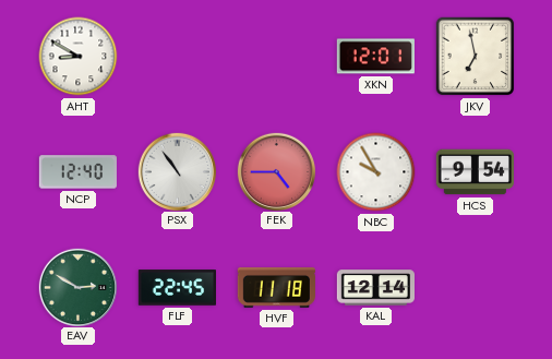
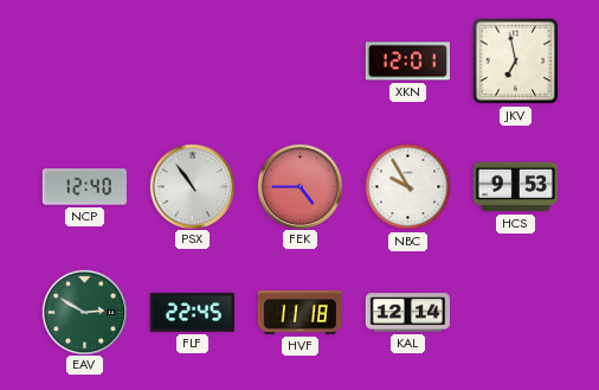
AHT: 8:50 -> none
HCS: 9:54 -> 9:53
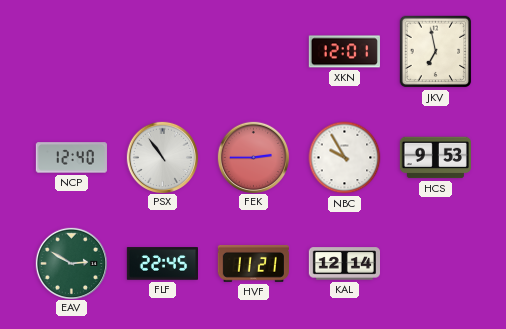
FEK: 4:45 -> 2:45
HVF: 11:18 -> 11:21
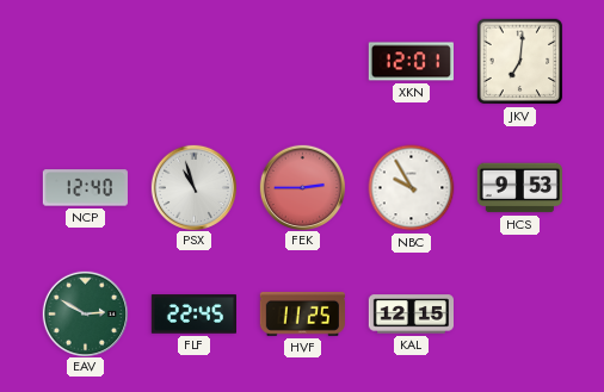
JKV: 6:58 -> 7:01
PSX: 10:54 -> 10:57
HVF: 11:21 -> 11:25
KAL: 12:14 -> 12:15
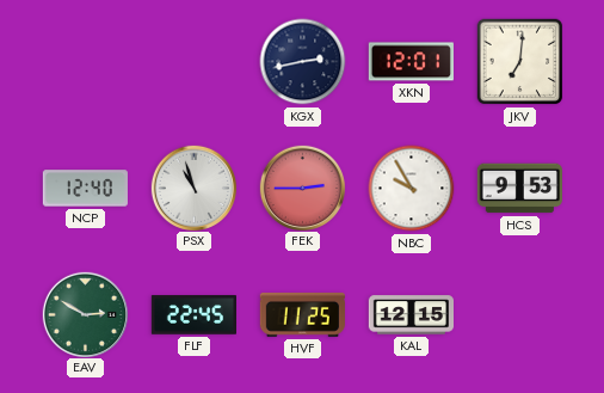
KGX: none -> 2:43
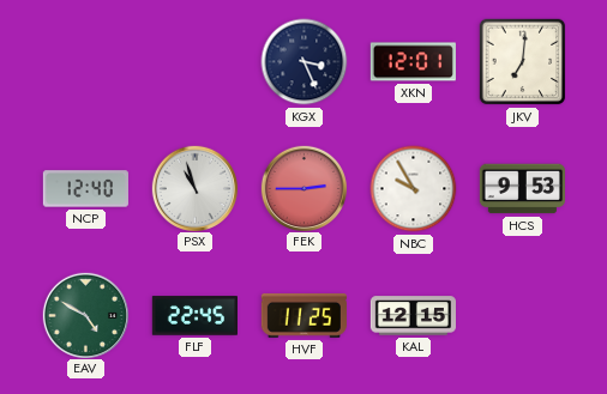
KGX: 2:43 -> 3:26
EAV: 2:50 -> 4:50
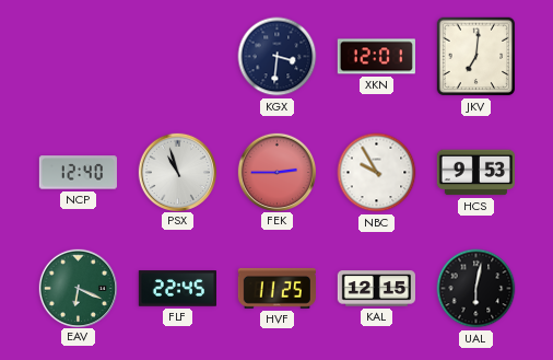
KGX: 3:26 -> 3:31
EAV: 4:50 -> 6:19
UAL: none -> 6:02
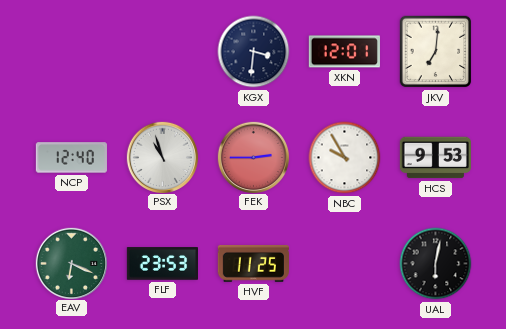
FLF: 22:45 -> 23:53
KAL: 12:15 -> none
